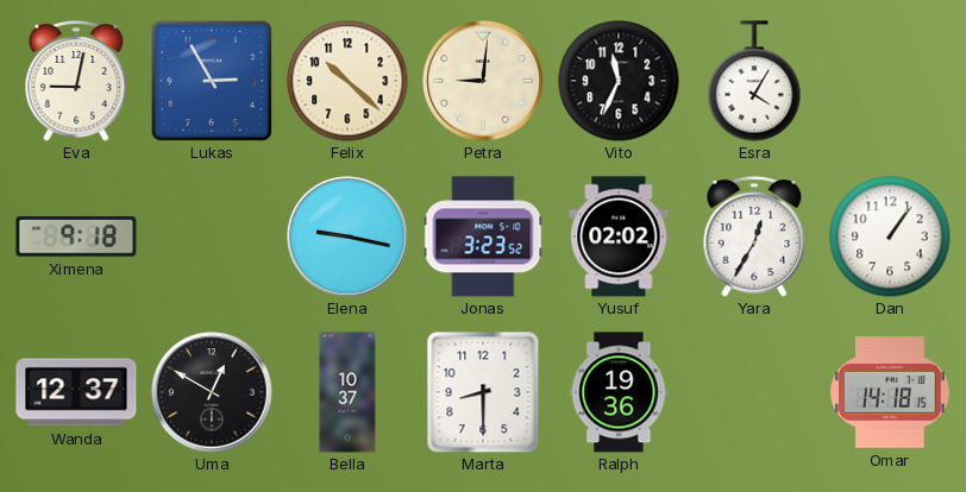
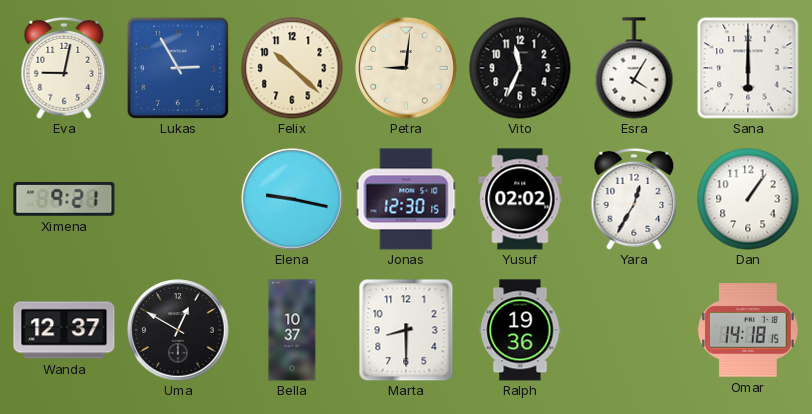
Sana: none -> 6:00
Ximena: 9:18 -> 9:21
Jonas: 3:23 -> 12:30
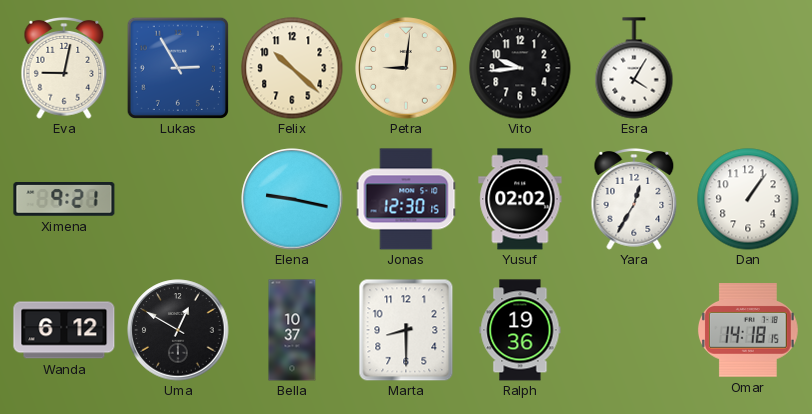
Vito: 11:34 -> 9:44
Sana: 6:00 -> none
Wanda: 12:37 -> 6:12
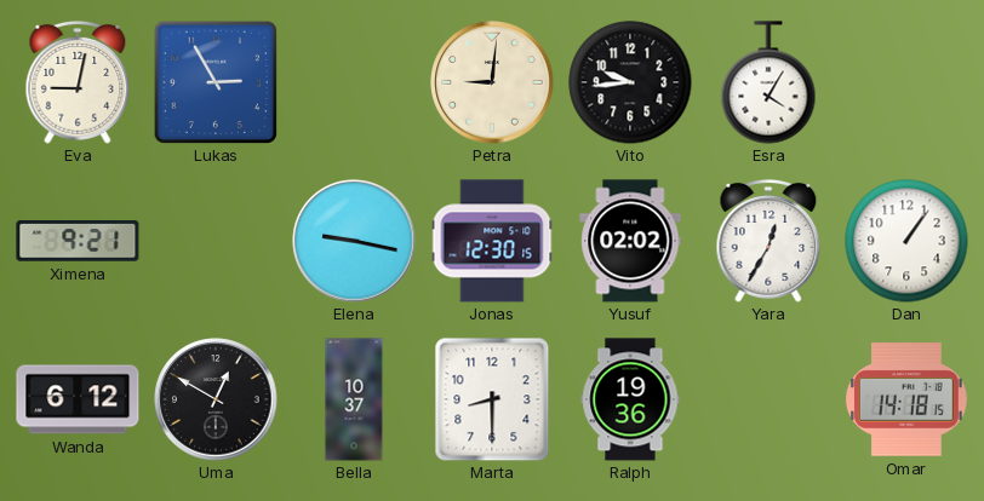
Felix: 10:22 -> none
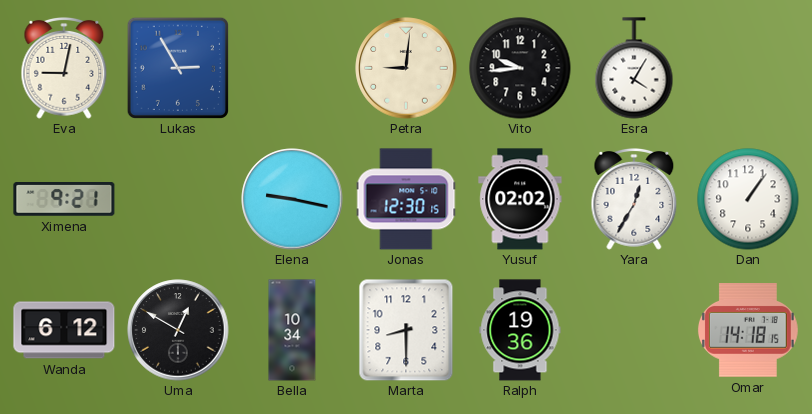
Bella: 10:37 -> 10:34
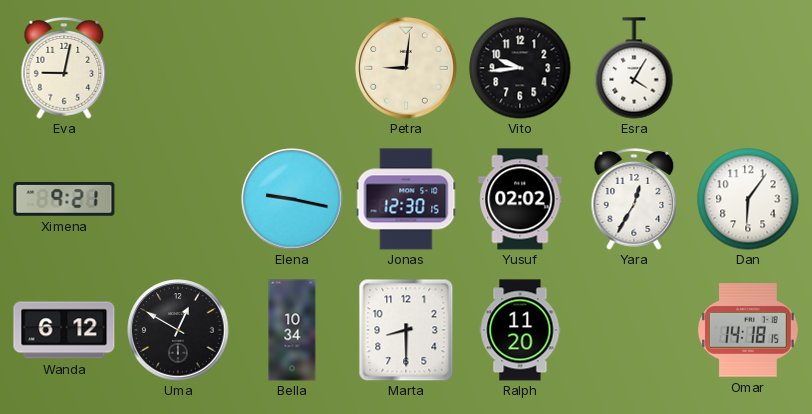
Lukas: 2:55 -> none
Dan: 1:06 -> 6:06
Ralph: 19:36 -> 11:20
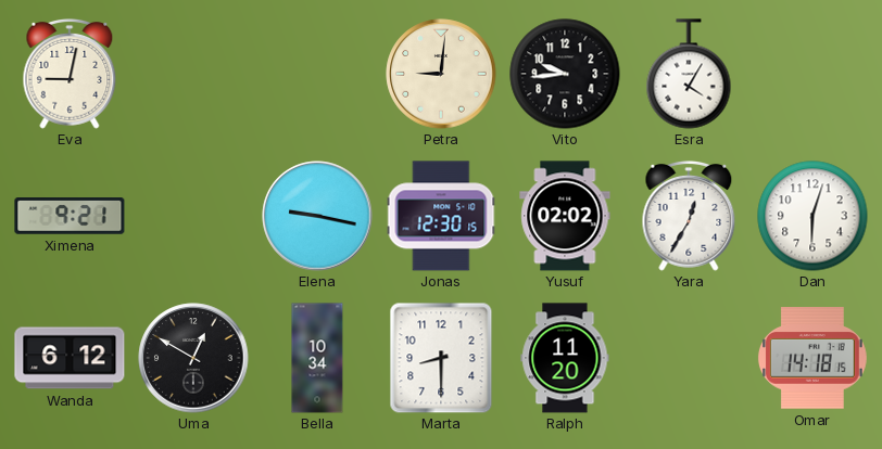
Dan: 6:06 -> 6:03
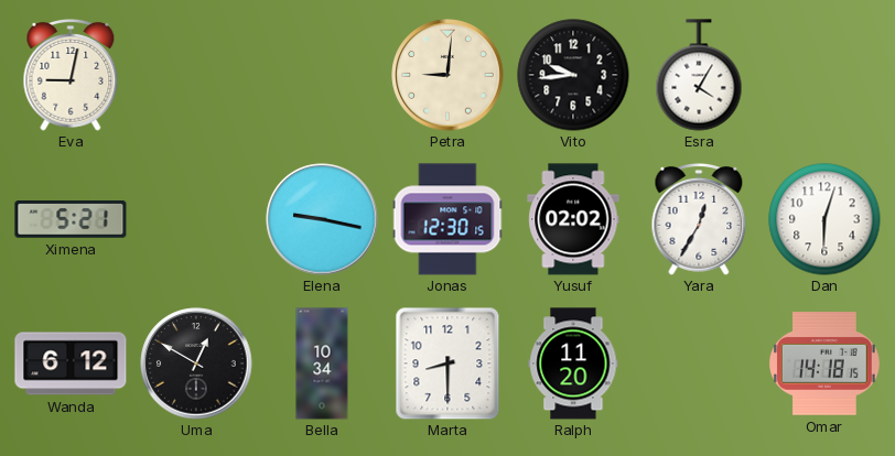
Ximena: 9:21 -> 5:21
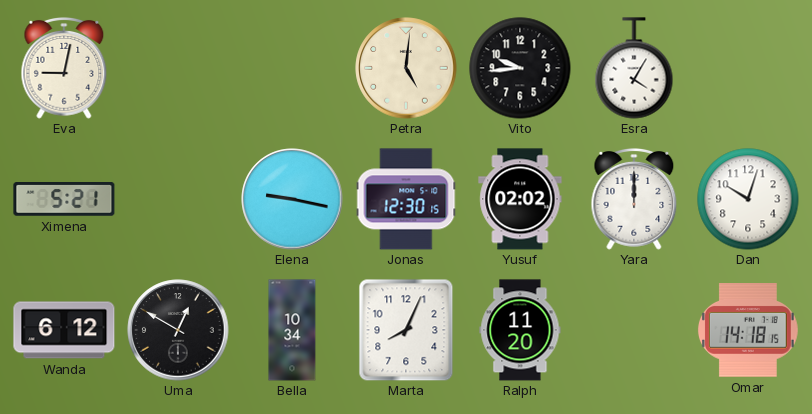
Petra: 9:01 -> 5:01
Yara: 12:35 -> 12:00
Dan: 6:03 -> 10:03
Marta: 8:30 -> 8:04
